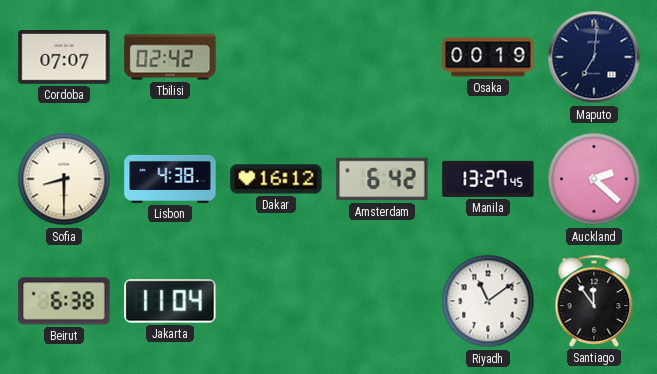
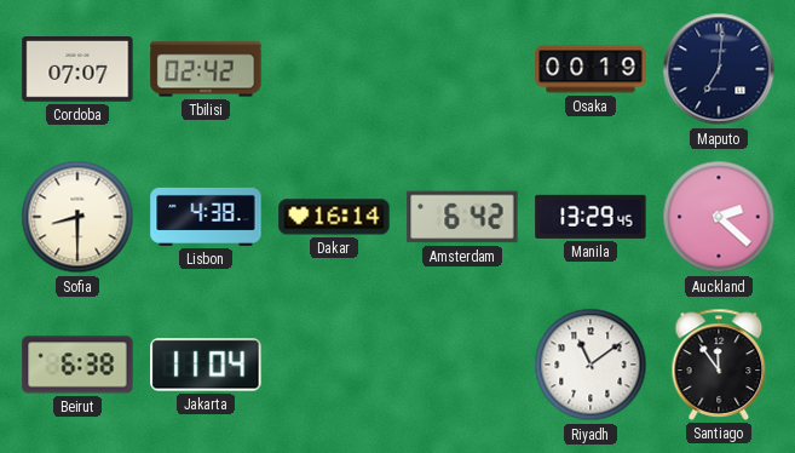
Dakar: 16:12 -> 16:14
Manila: 13:27 -> 13:29
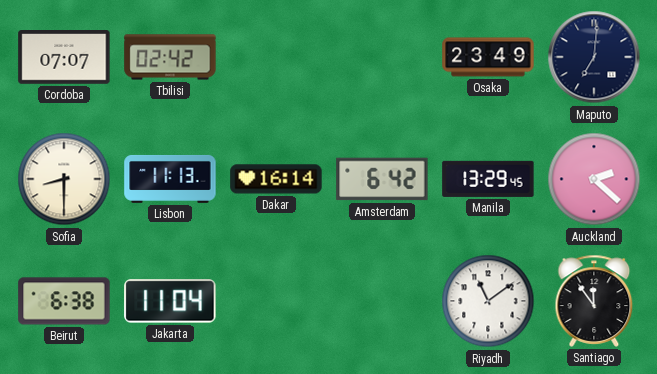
Osaka: 00:19 -> 23:49
Lisbon: 4:38 -> 11:13
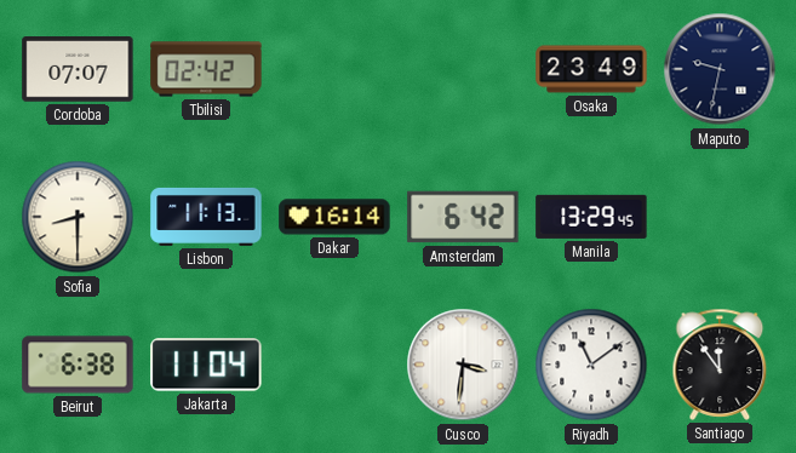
Maputo: 7:01 -> 9:32
Auckland: 2:22 -> none
Cusco: none -> 3:31
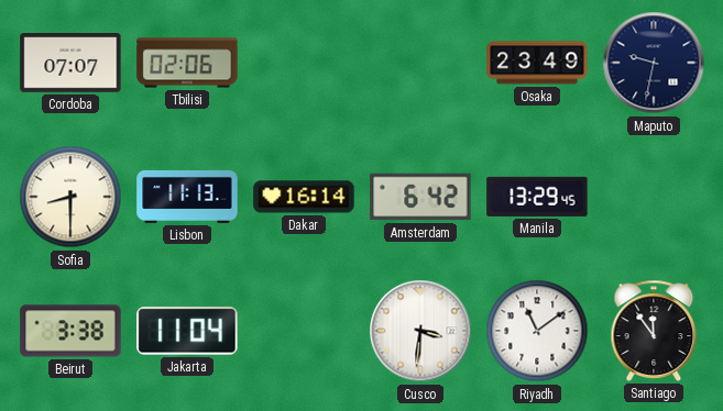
Tbilisi: 02:42 -> 02:06
Beirut: 6:38 -> 3:38
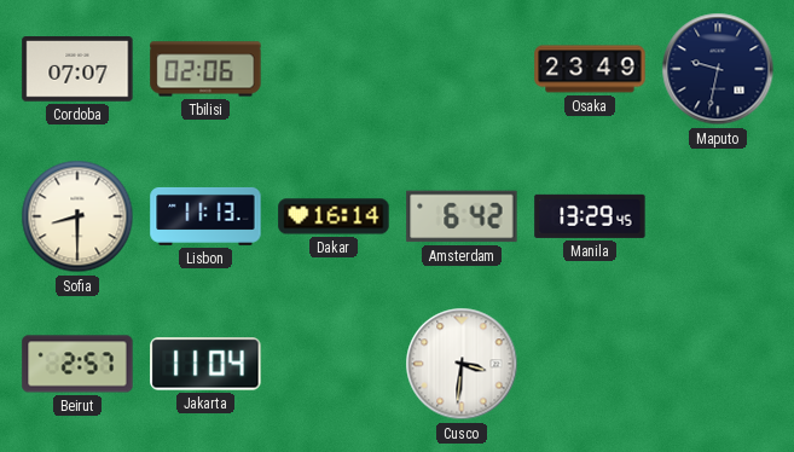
Beirut: 3:38 -> 2:57
Riyadh: 11:09 -> none
Santiago: 11:54 -> none
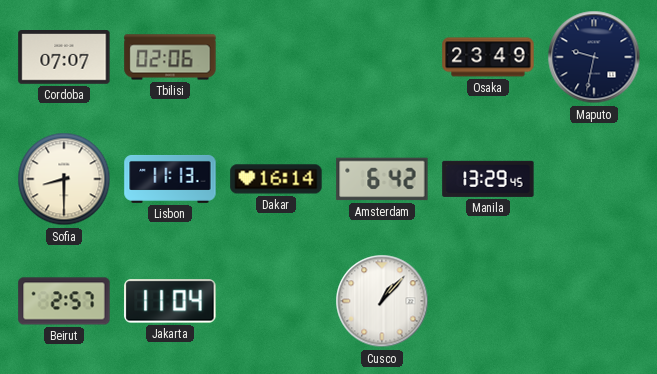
Cusco: 3:31 -> 1:07
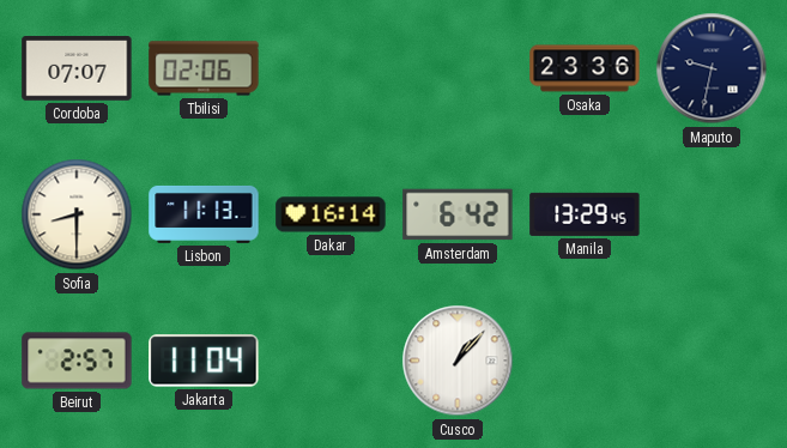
Osaka: 23:49 -> 23:36
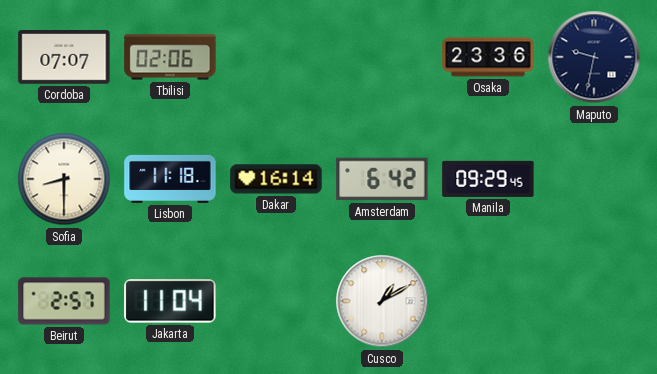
Lisbon: 11:13 -> 11:18
Manila: 13:29 -> 09:29
Cusco: 1:07 -> 1:10
